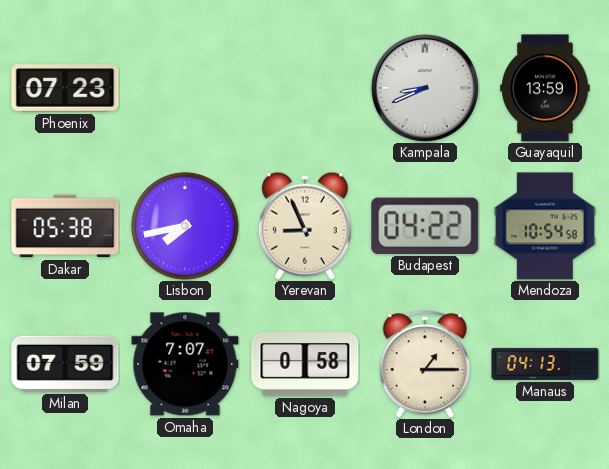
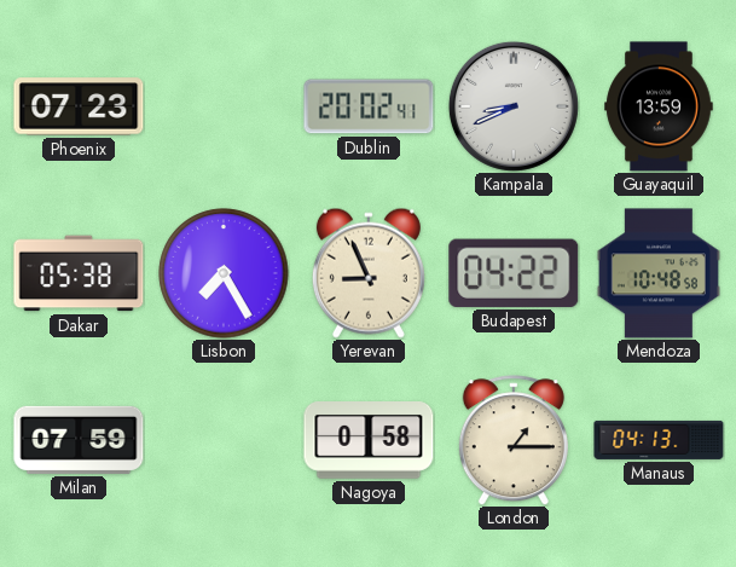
Dublin: none -> 20:02
Lisbon: 7:43 -> 7:25
Mendoza: 10:54 -> 10:48
Omaha: 7:07 -> none
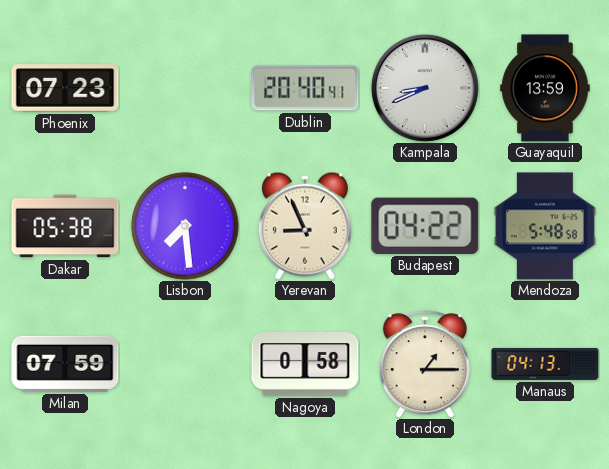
Dublin: 20:02 -> 20:40
Lisbon: 7:25 -> 7:29
Mendoza: 10:48 -> 5:48
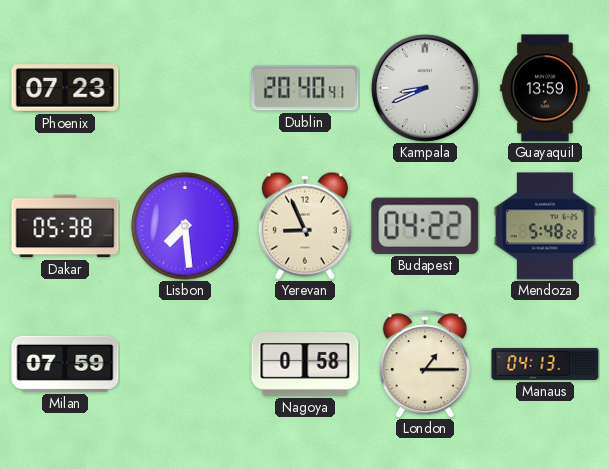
Mendoza: 5:48:58 -> 5:48:22
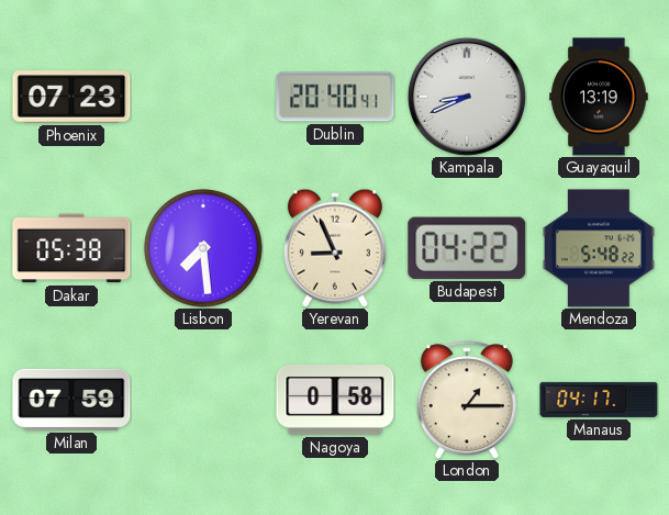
Guayaquil: 13:59 -> 13:19
Manaus: 04:13 -> 04:17
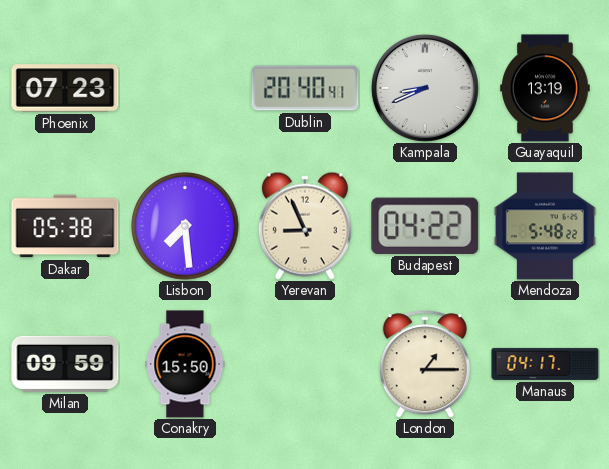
Milan: 07:59 -> 09:59
Conakry: none -> 15:50
Nagoya: 0:58 -> none
